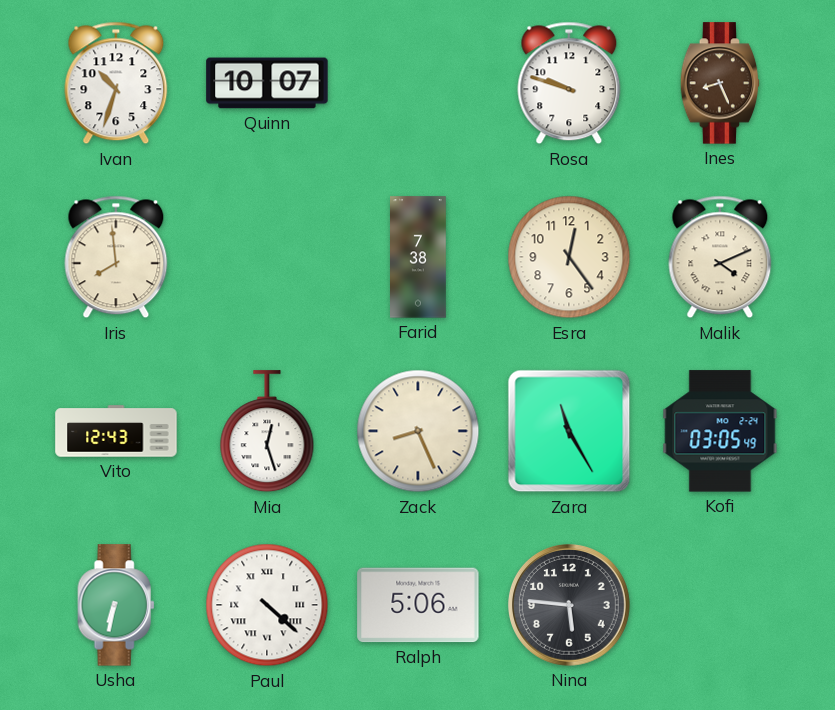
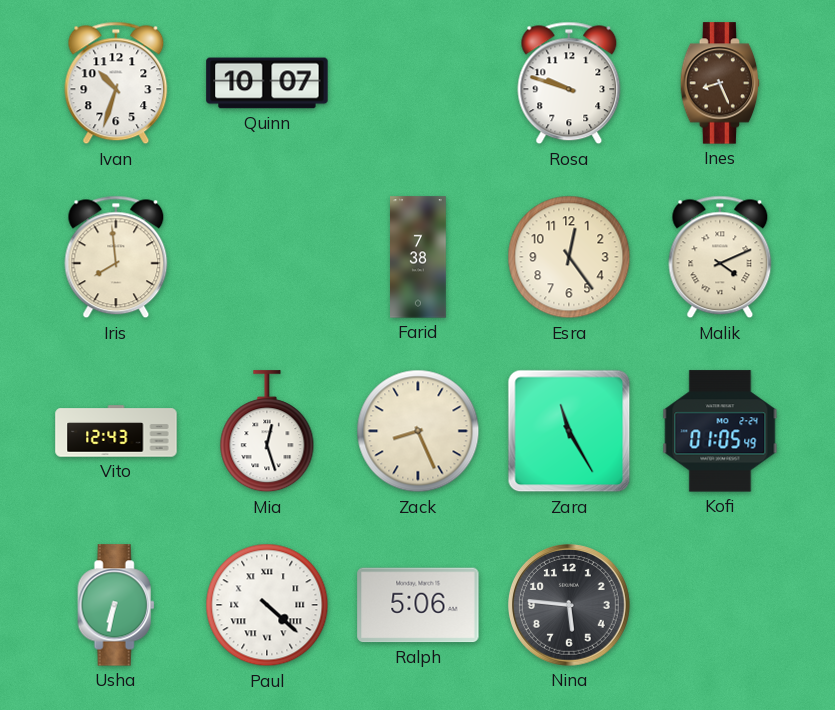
Kofi: 03:05 -> 01:05
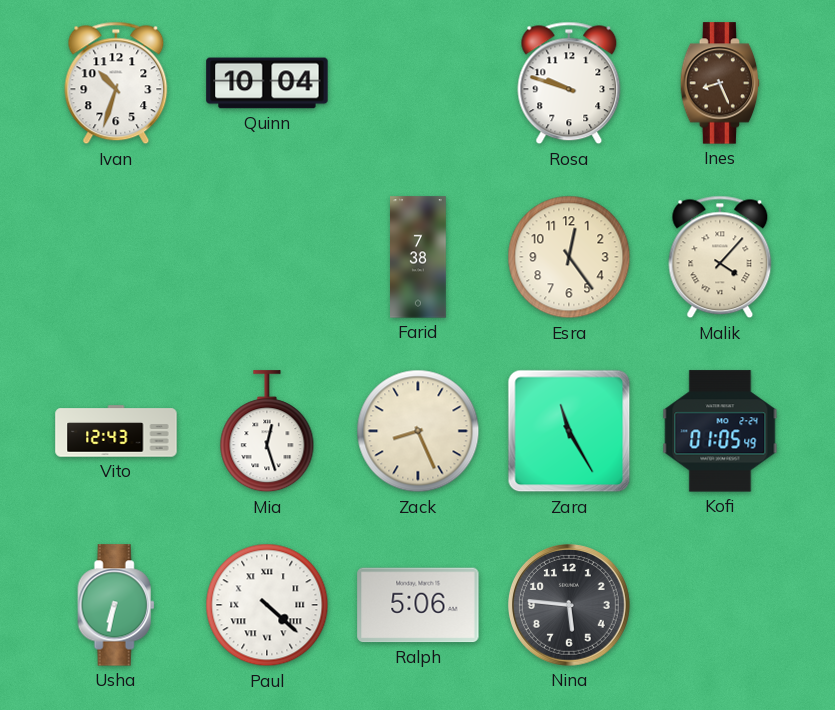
Quinn: 10:07 -> 10:04
Iris: 7:59 -> none
Malik: 4:11 -> 4:07
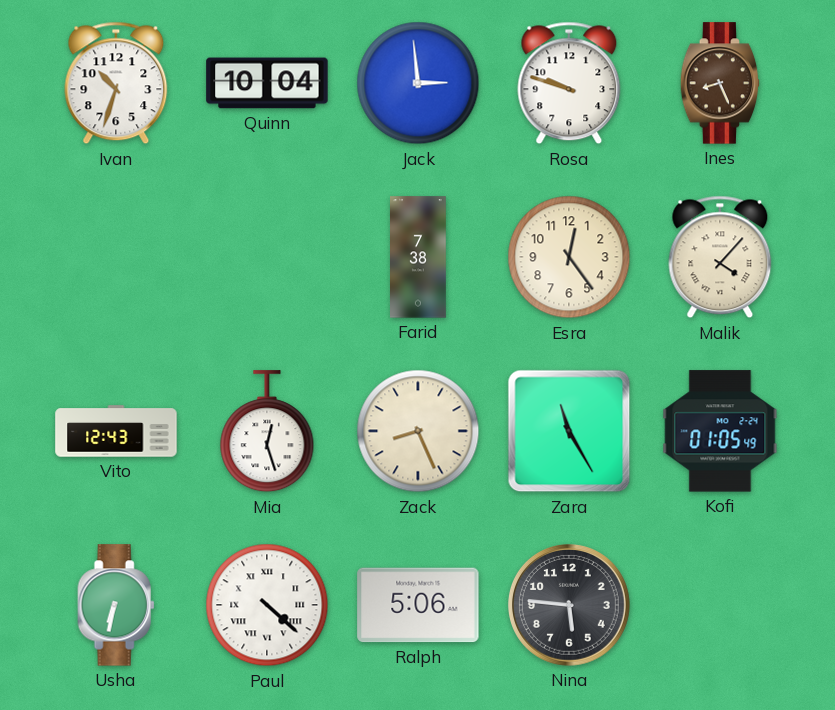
Jack: none -> 2:59
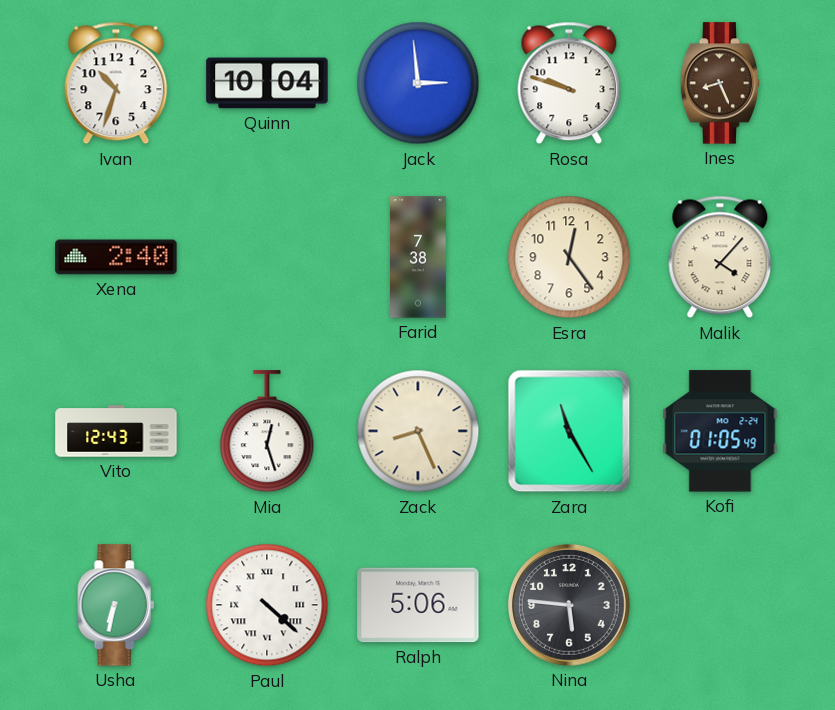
Xena: none -> 2:40
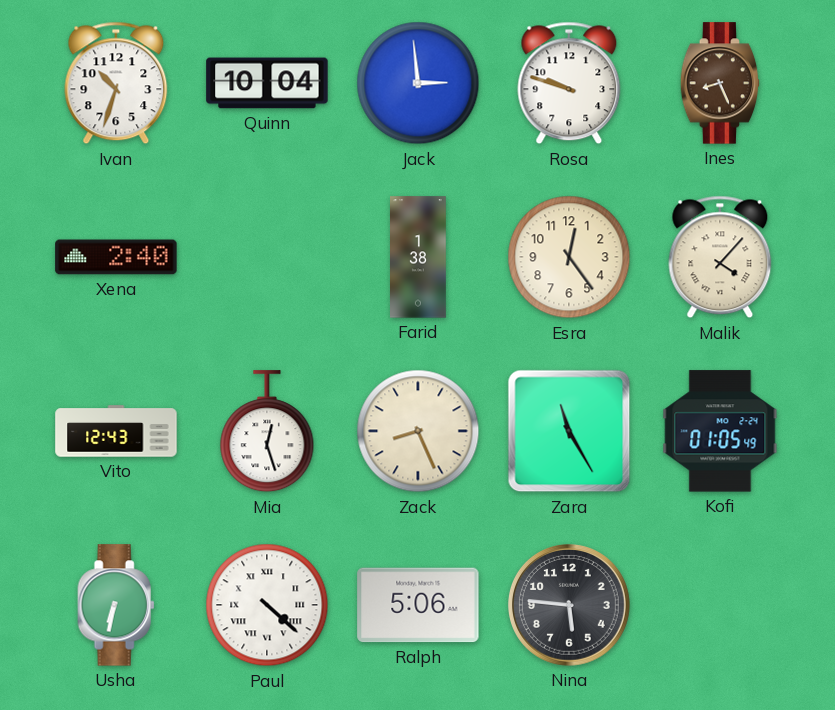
Farid: 7:38 -> 1:38
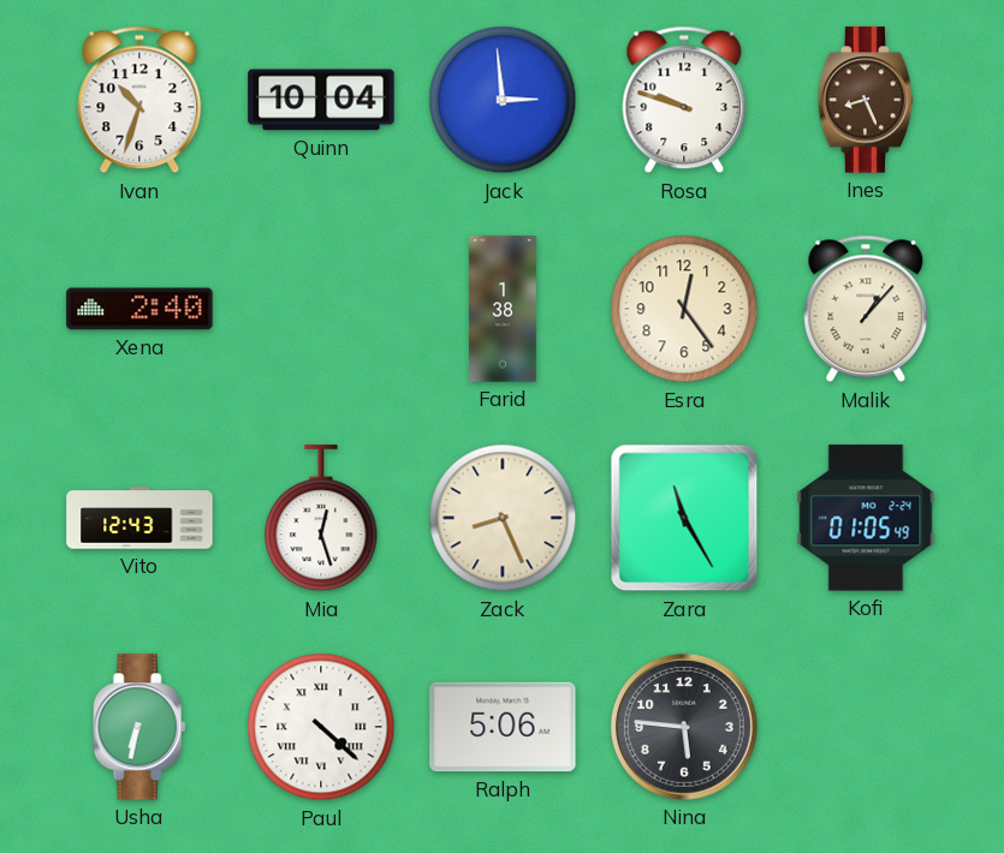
Malik: 4:07 -> 1:07
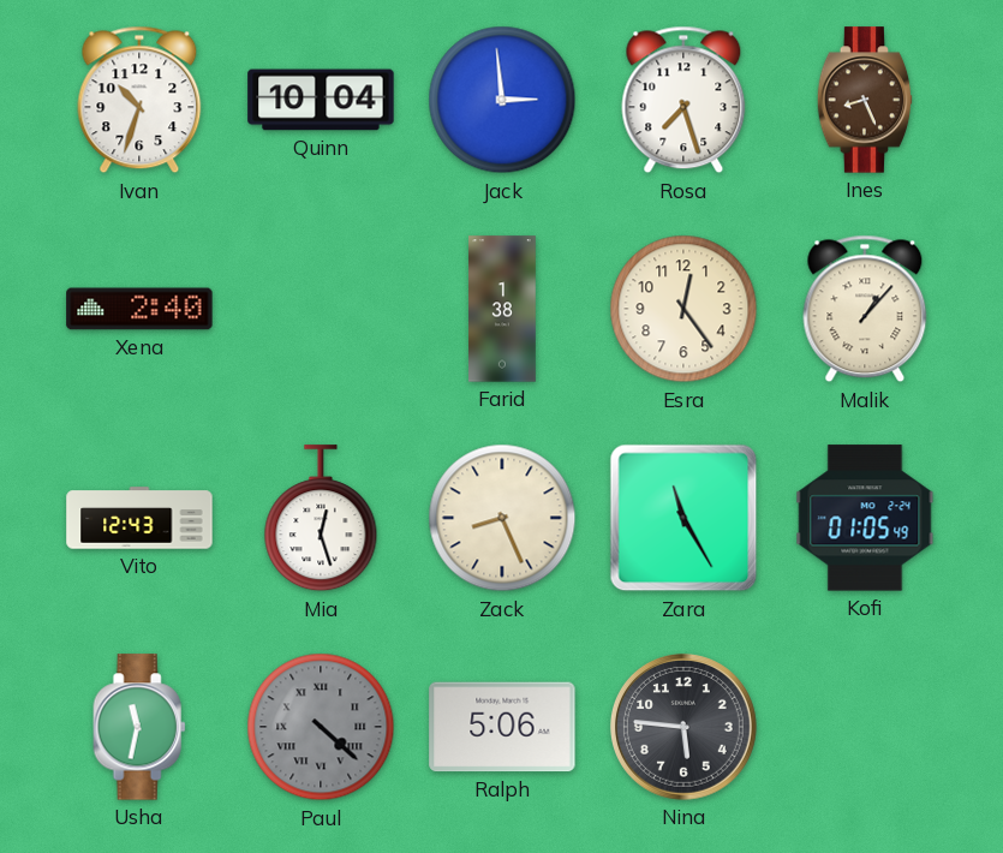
Rosa: 9:48 -> 7:27
Usha: 6:32 -> 11:32
Paul dial: white -> grey
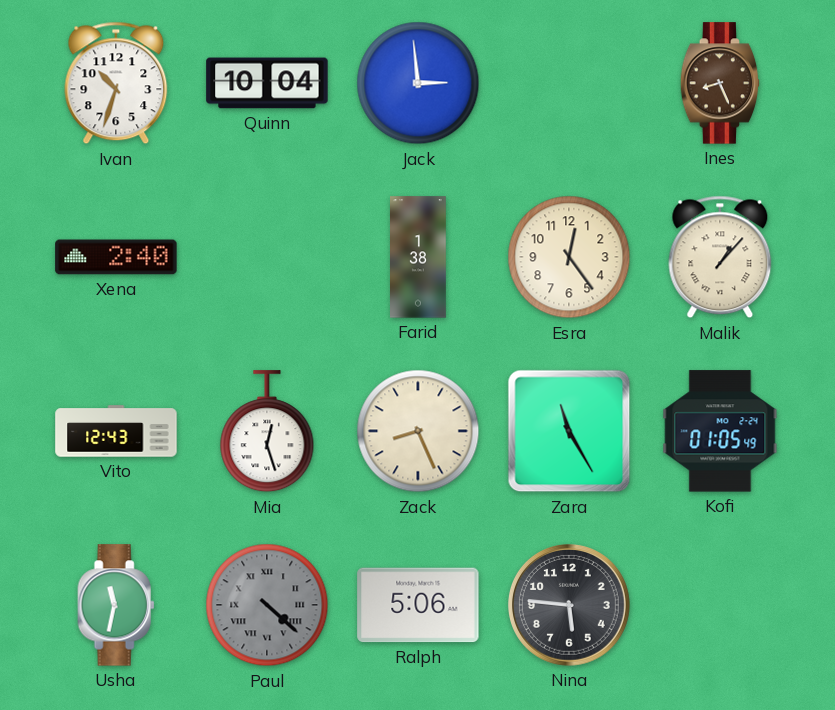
Rosa: 7:27 -> none
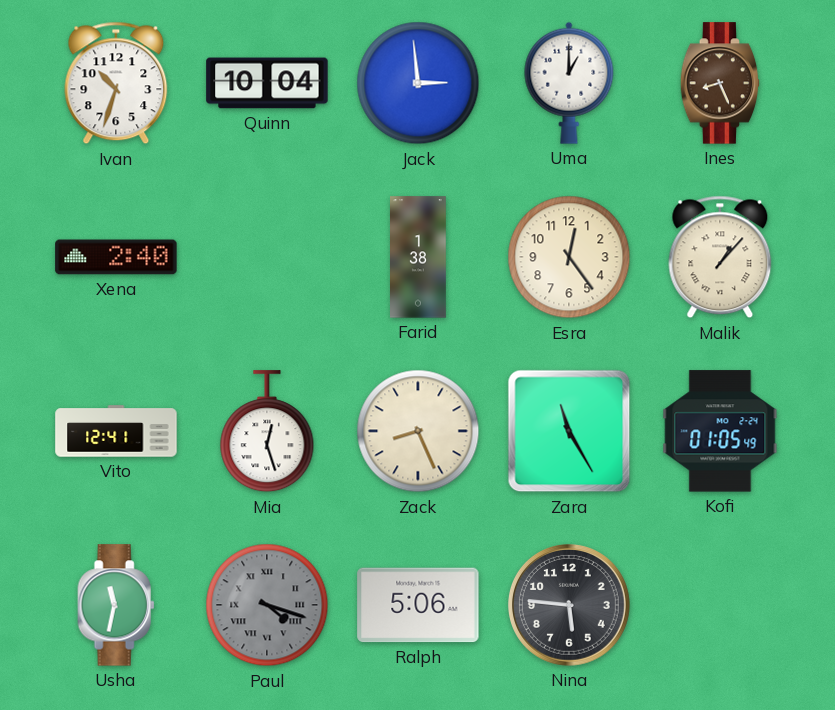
Uma: none -> 1:00
Vito: 12:43 -> 12:41
Paul: 4:22 -> 4:18
